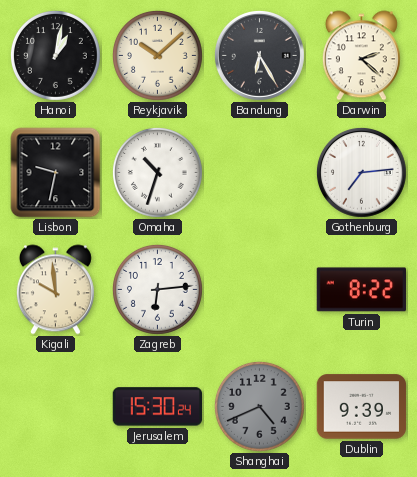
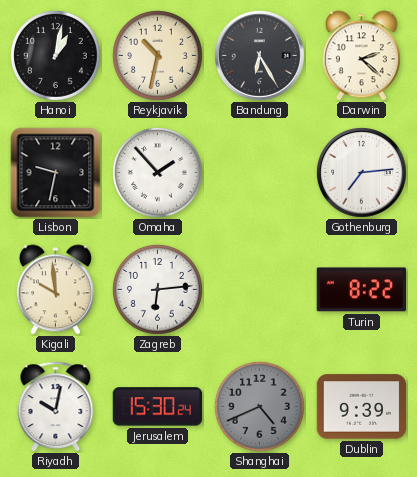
Reykjavik: 10:08 -> 10:32
Omaha: 10:33 -> 1:53
Riyadh: none -> 10:02
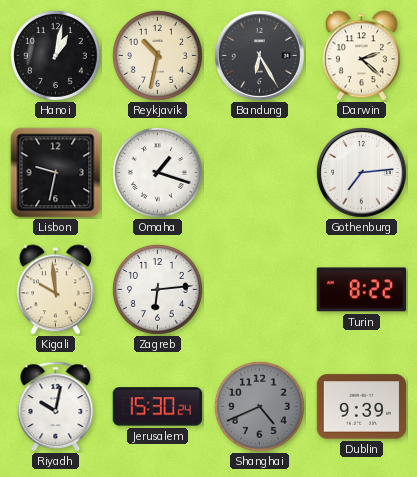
Omaha: 1:53 -> 1:18
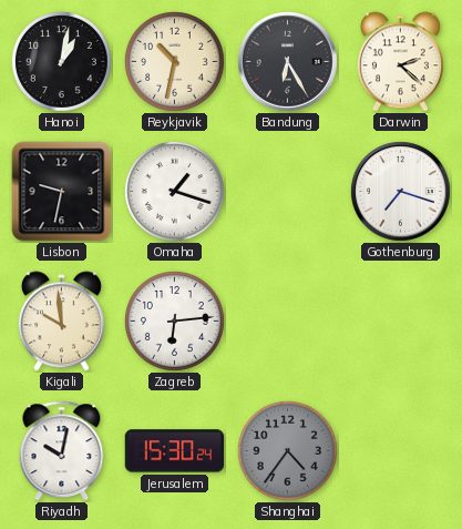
Gothenburg: 7:14 -> 7:18
Turin: 8:22 -> none
Shanghai: 4:41 -> 4:36
Dublin: 9:39 -> none
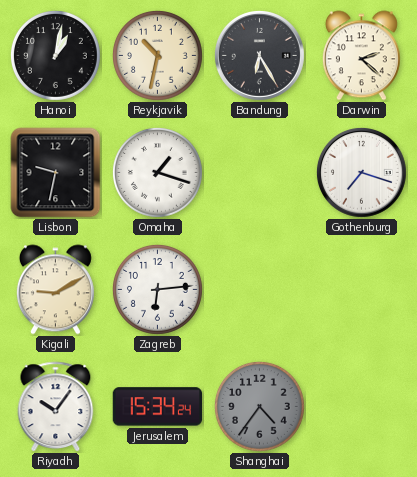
Kigali: 9:59 -> 9:10
Riyadh: 10:02 -> 10:06
Jerusalem: 15:30 -> 15:34
